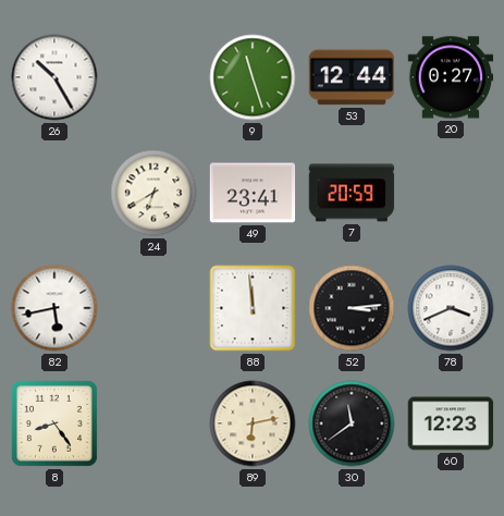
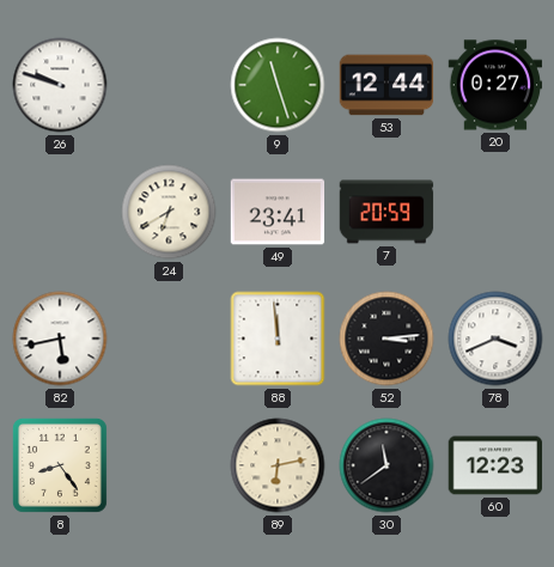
26: 10:25 -> 9:48
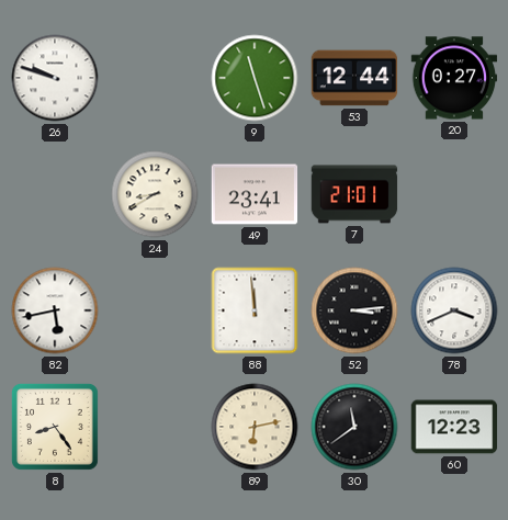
24: 6:40 -> 8:40
7: 20:59 -> 21:01
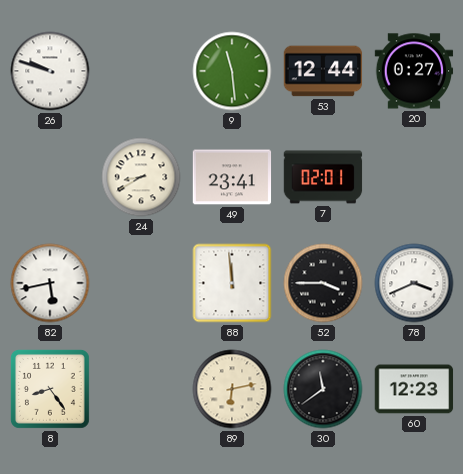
9: 11:27 -> 11:29
7: 21:01 -> 02:01
52: 3:14 -> 3:45
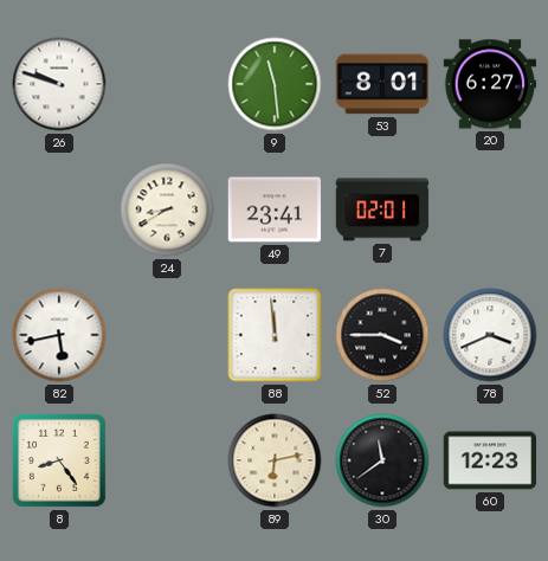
53: 12:44 -> 8:01
20: 0:27 -> 6:27
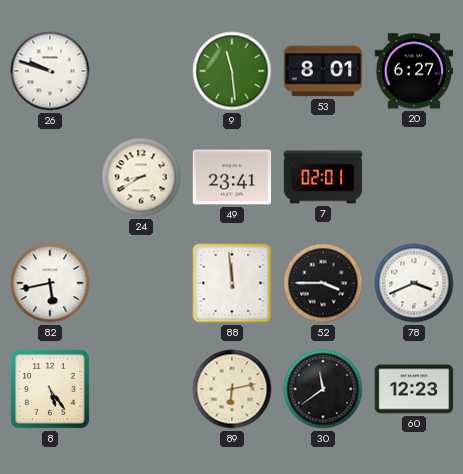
8: 8:24 -> 5:24
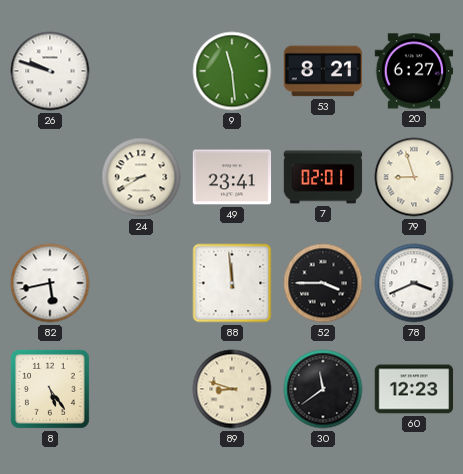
53: 8:01 -> 8:21
79: none -> 8:57
89: 6:13 -> 8:48
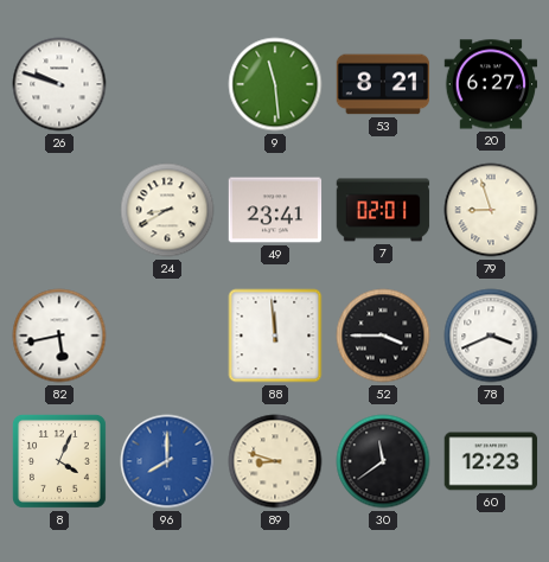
8: 5:24 -> 4:04
96: none -> 8:00
